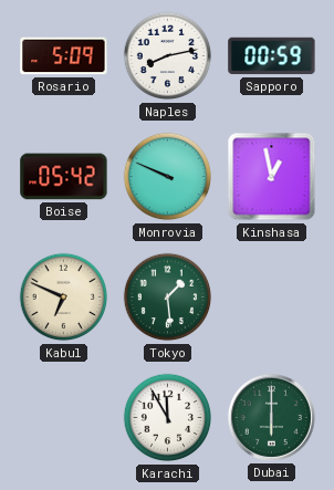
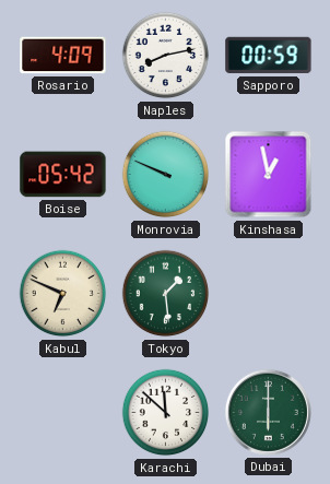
Rosario: 5:09 -> 4:09
Karachi: 11:55 -> 11:52
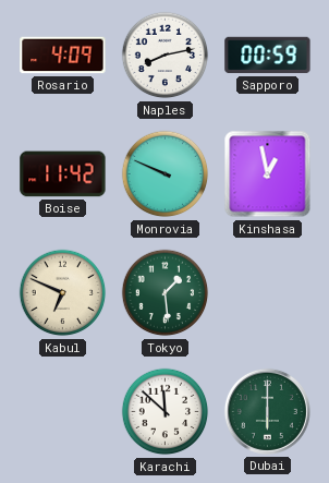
Boise: 05:42 -> 11:42
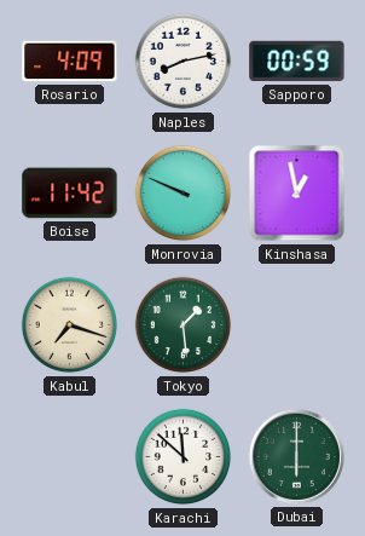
Kabul: 6:49 -> 7:18
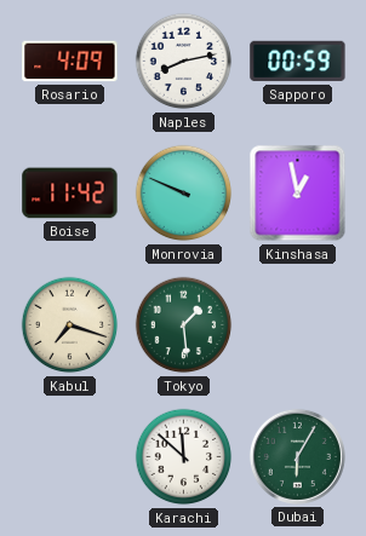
Dubai: 6:00 -> 6:05
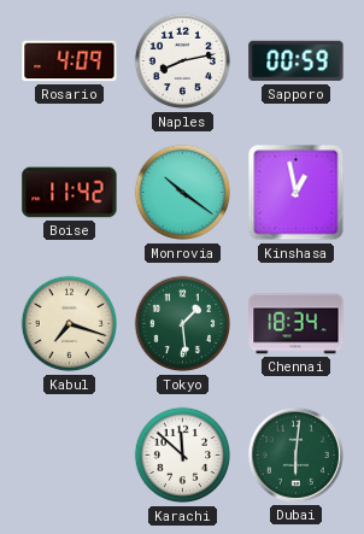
Monrovia: 9:49 -> 10:21
Chennai: none -> 18:34
Dubai: 6:05 -> 6:01
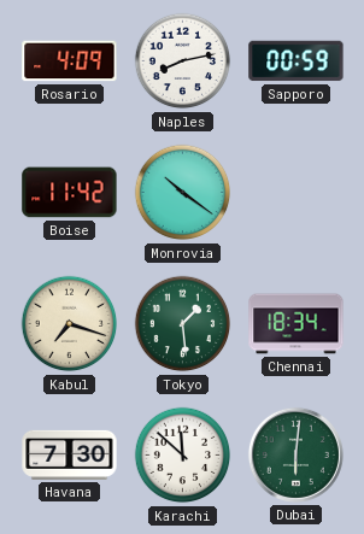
Kinshasa: 12:58 -> none
Havana: none -> 7:30
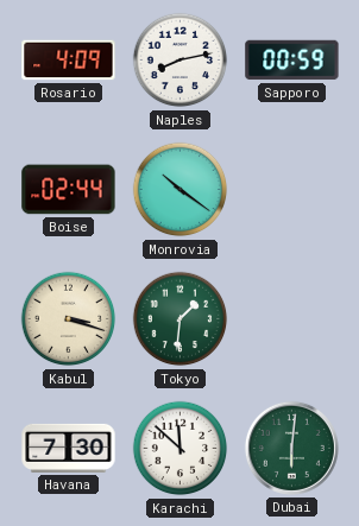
Boise: 11:42 -> 02:44
Kabul: 7:18 -> 3:18
Tokyo: 1:29 -> 1:31
Chennai: 18:34 -> none
